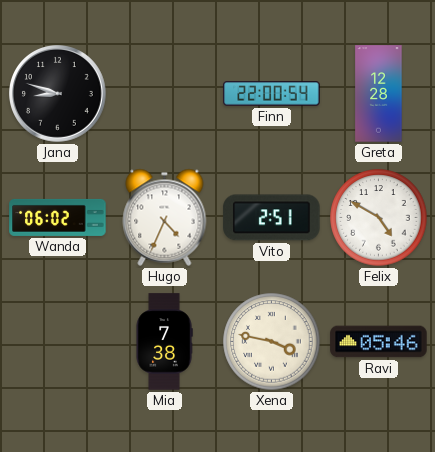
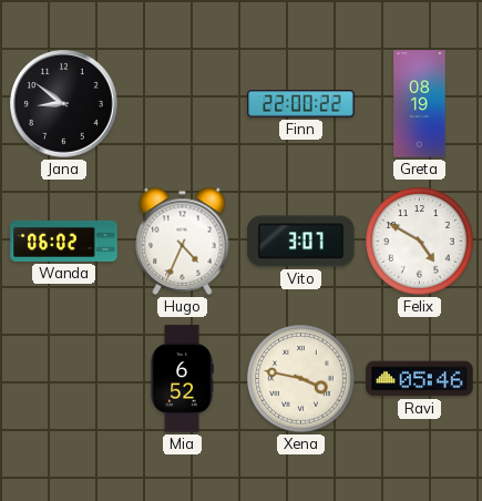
Jana: 8:48 -> 8:51
Finn: 22:00:54 -> 22:00:22
Greta: 12:28 -> 08:19
Vito: 2:51 -> 3:07
Mia: 7:38 -> 6:52
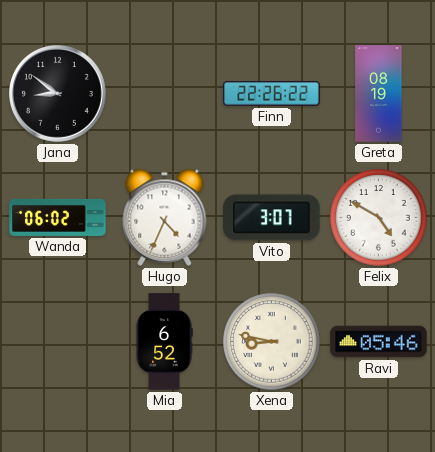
Finn: 22:00 -> 22:26
Xena: 3:47 -> 8:47
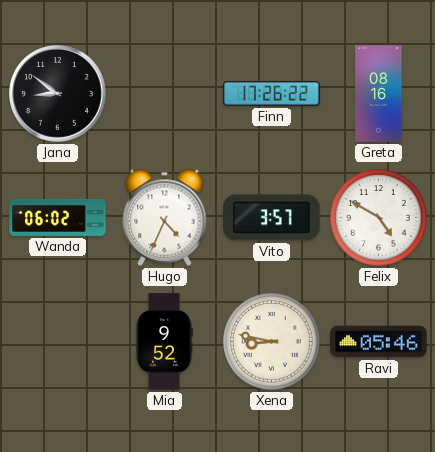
Finn: 22:26 -> 17:26
Greta: 08:19 -> 08:16
Vito: 3:07 -> 3:57
Mia: 6:52 -> 9:52
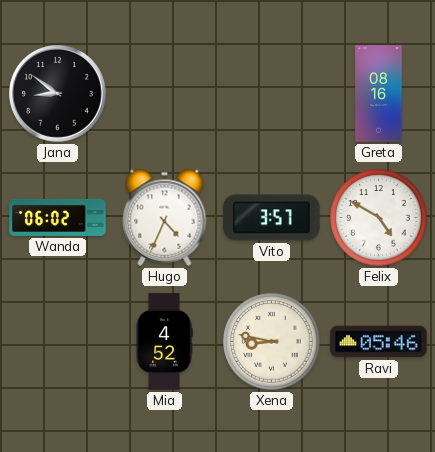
Finn: 17:26 -> none
Mia: 9:52 -> 4:52
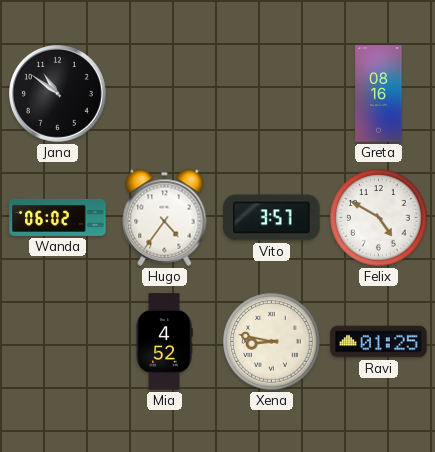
Jana: 8:51 -> 10:51
Hugo: 4:34 -> 4:36
Ravi: 05:46 -> 01:25
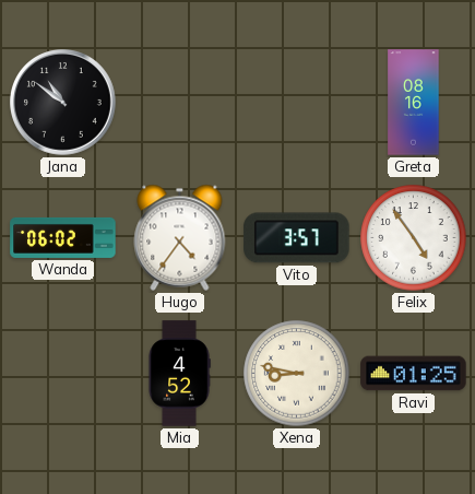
Felix: 4:50 -> 4:54
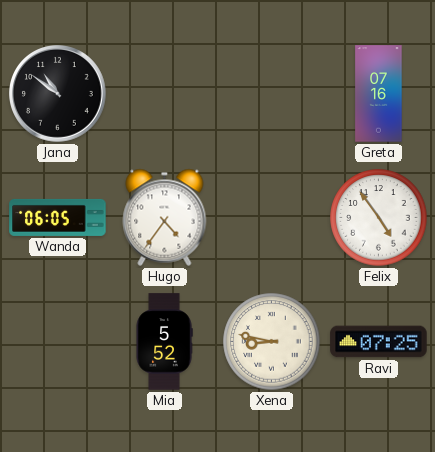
Greta: 08:16 -> 07:16
Wanda: 06:02 -> 06:05
Vito: 3:57 -> none
Mia: 4:52 -> 5:52
Ravi: 01:25 -> 07:25
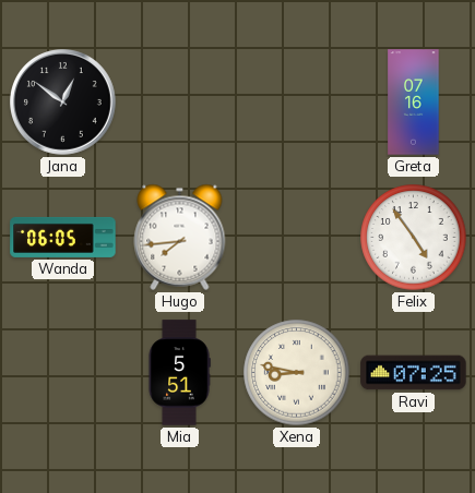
Jana: 10:51 -> 12:51
Hugo: 4:36 -> 7:44
Mia: 5:52 -> 5:51
